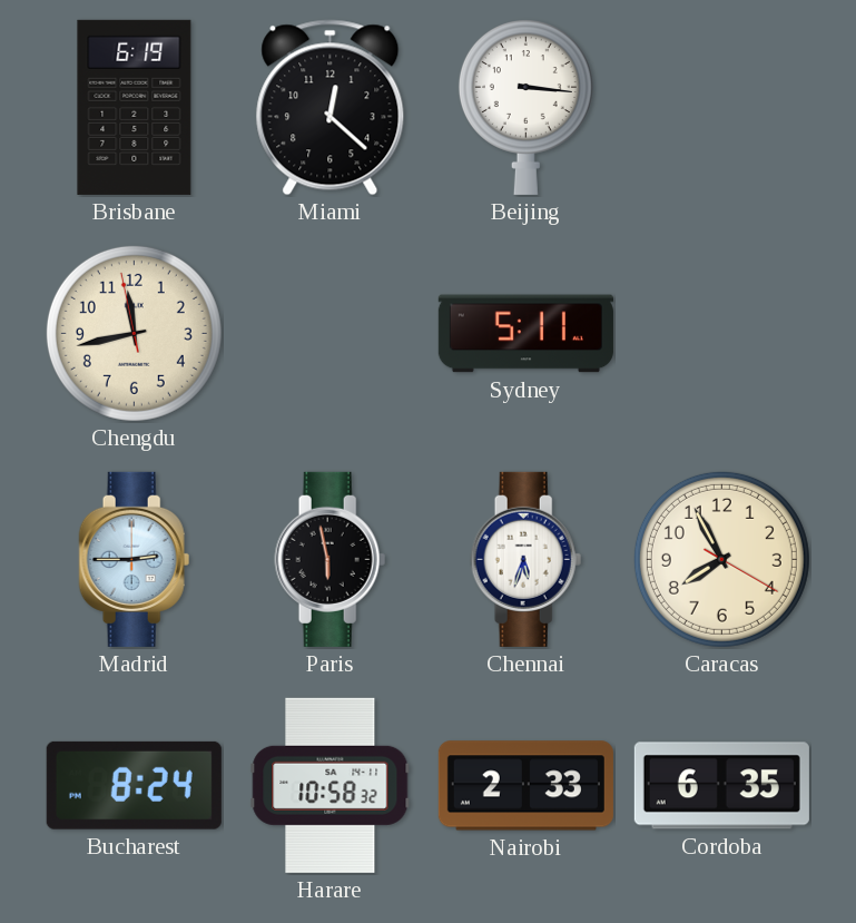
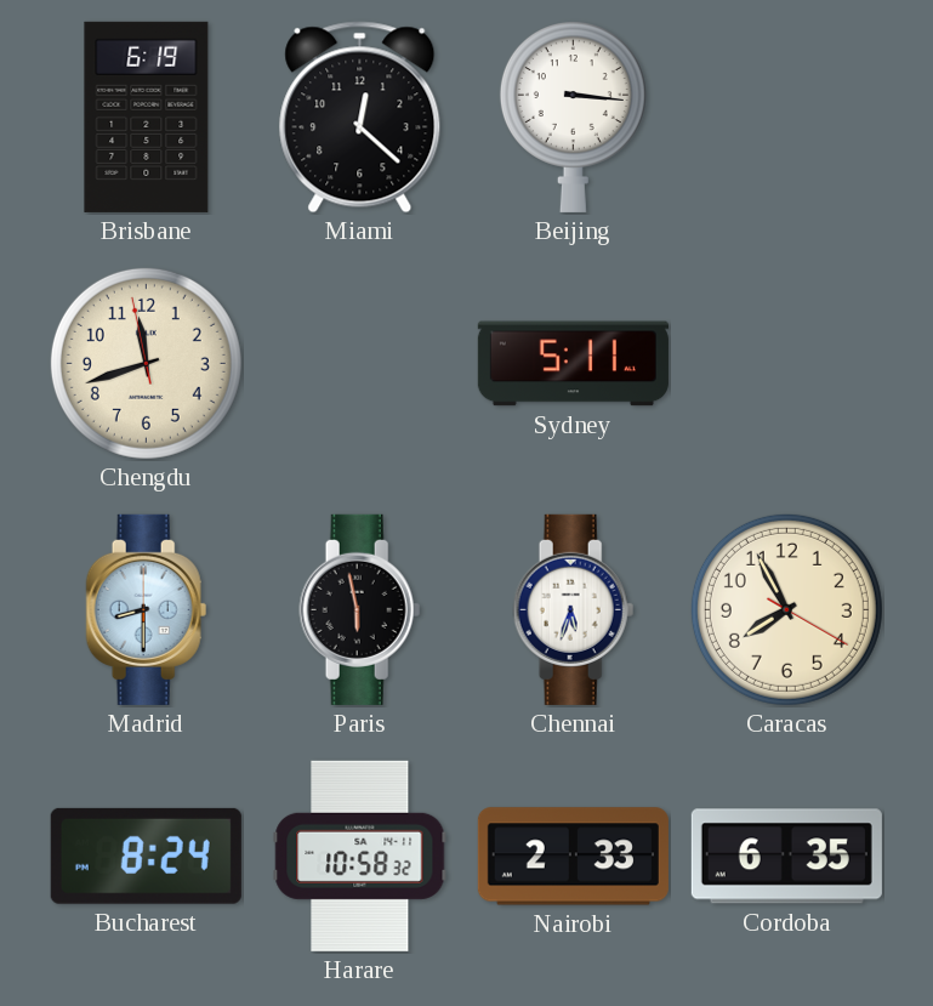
Chengdu: 11:42 -> 11:41
Madrid: 2:45 -> 8:30
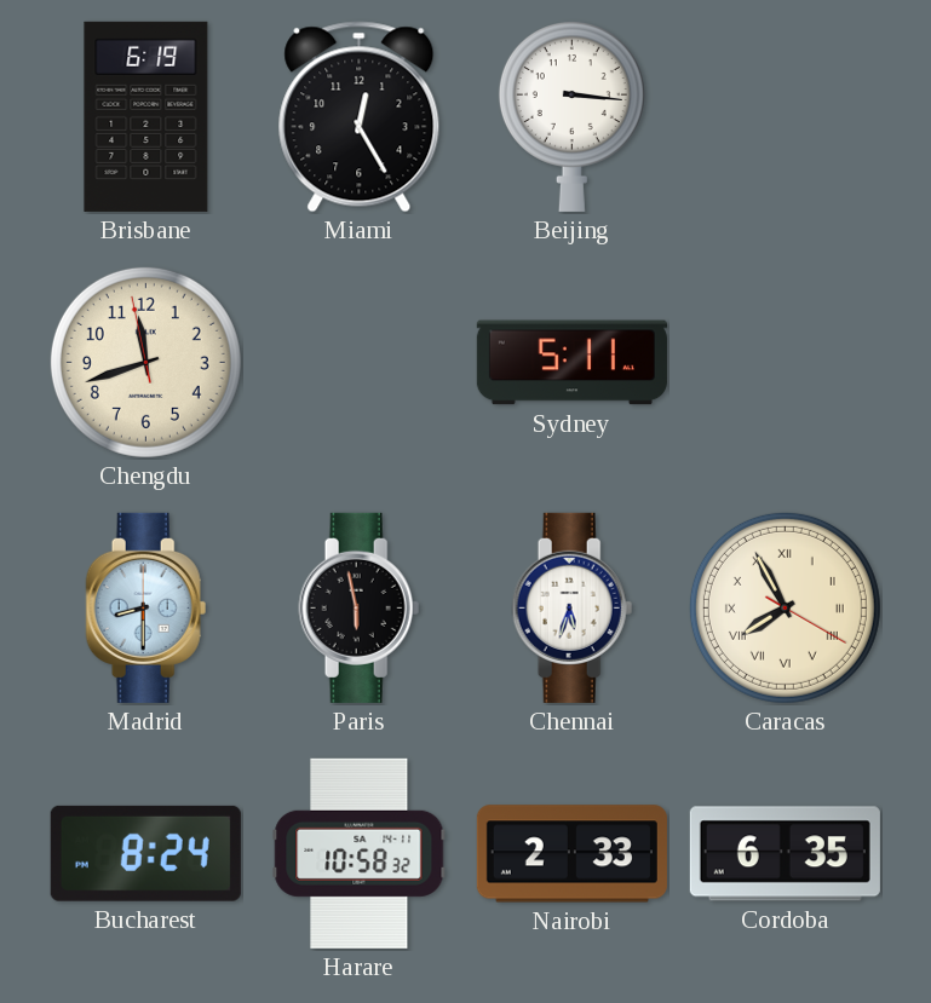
Miami: 12:22 -> 12:25
Caracas numerals: Arabic -> Roman
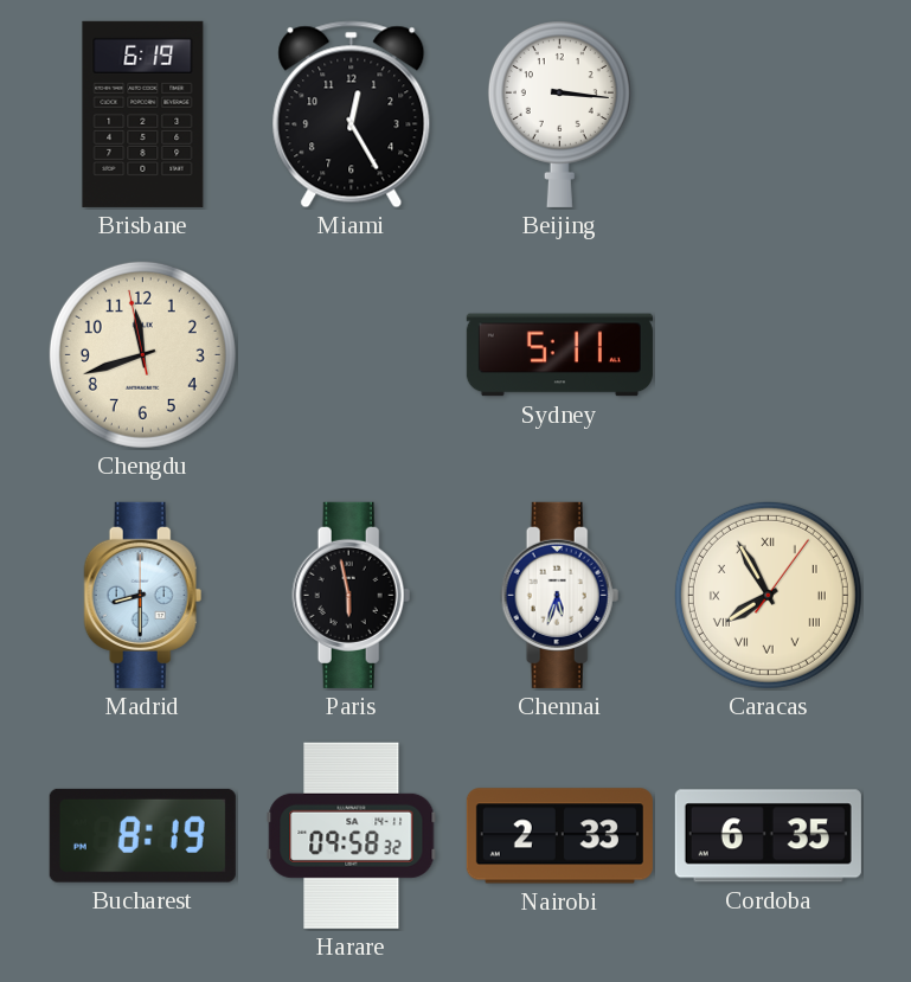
Caracas: 7:55:20 -> 7:55:06
Bucharest: 8:24 -> 8:19
Harare: 10:58 -> 09:58
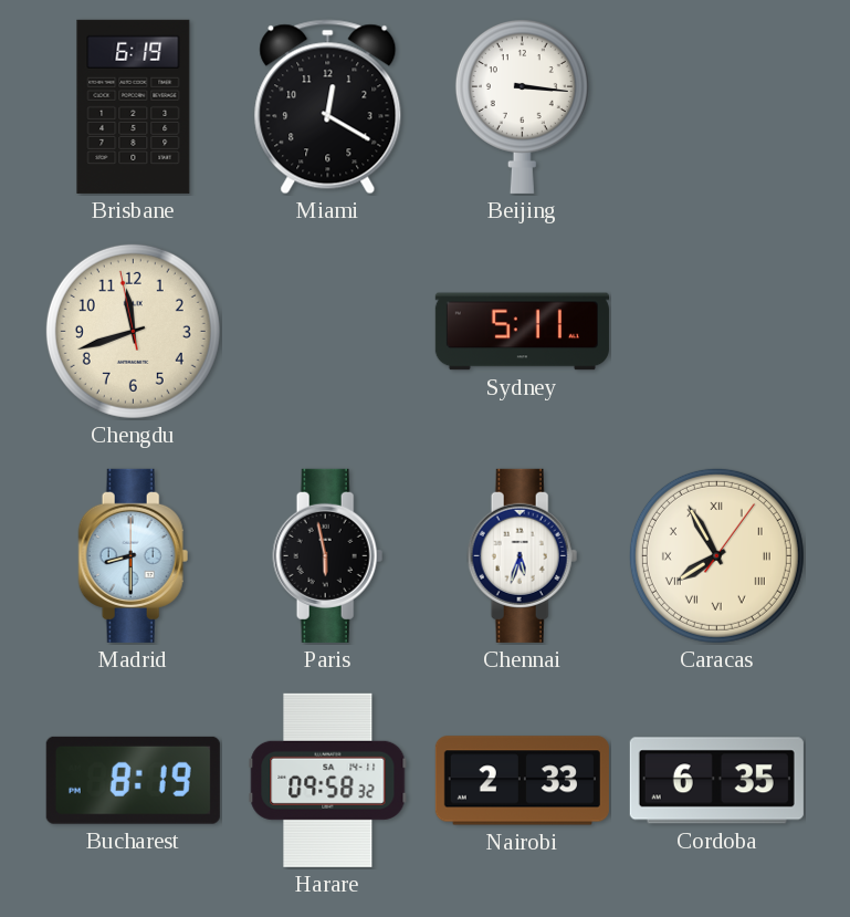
Miami: 12:25 -> 12:20
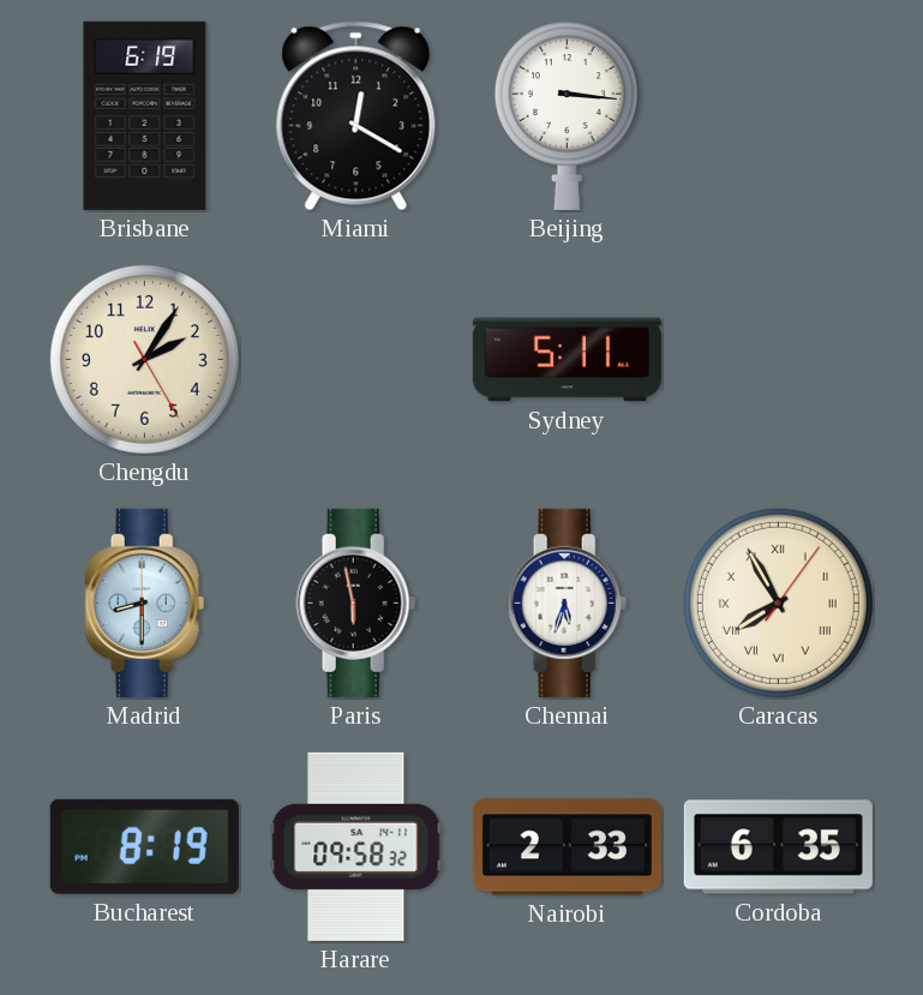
Chengdu: 11:41 -> 2:05
